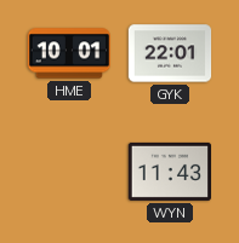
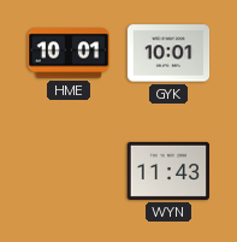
GYK: 22:01 -> 10:01
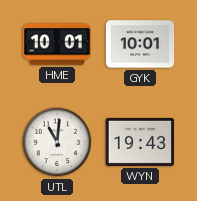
UTL: none -> 11:01
WYN: 11:43 -> 19:43
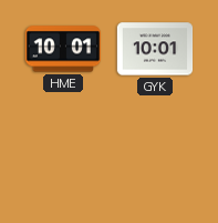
UTL: 11:01 -> none
WYN: 19:43 -> none
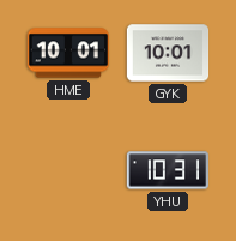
YHU: none -> 10:31
